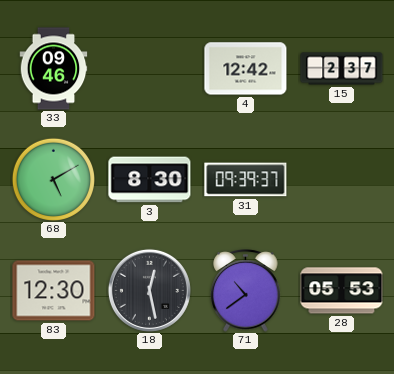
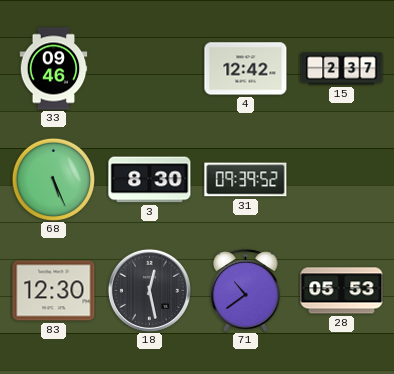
68: 5:10 -> 5:26
31: 09:39:37 -> 09:39:52
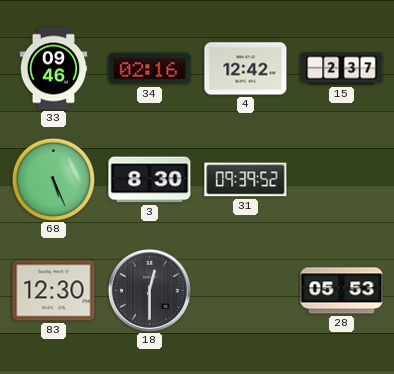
34: none -> 02:16
18: 12:28 -> 12:30
71: 10:39 -> none
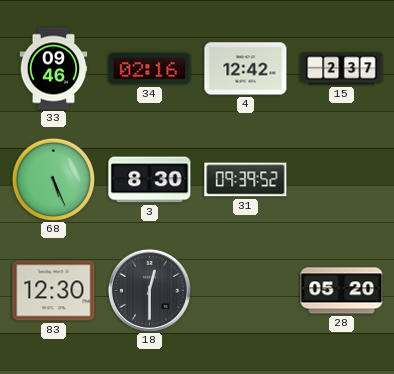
28: 05:53 -> 05:20
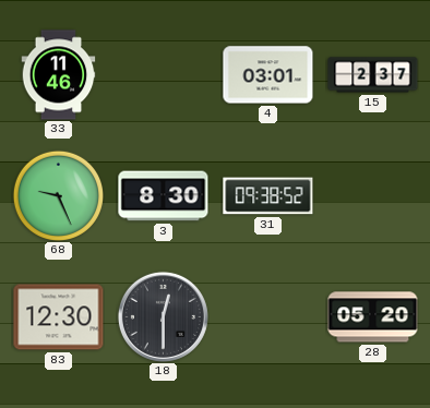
33: 09:46 -> 11:46
34: 02:16 -> none
4: 12:42 -> 03:01
68: 5:26 -> 9:26
31: 09:39 -> 09:38
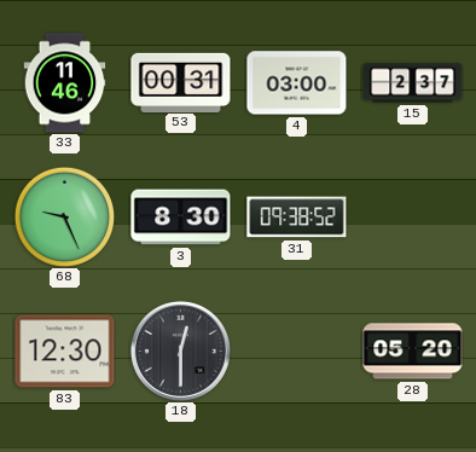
53: none -> 00:31
4: 03:01 -> 03:00
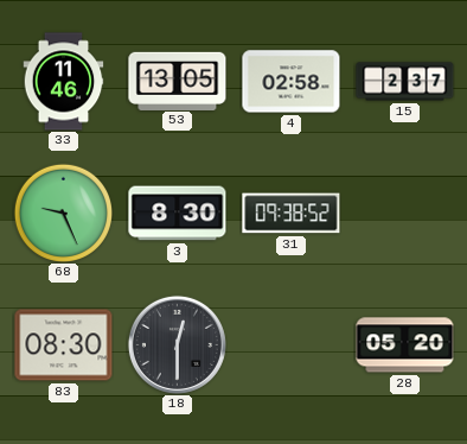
53: 00:31 -> 13:05
4: 03:00 -> 02:58
83: 12:30 -> 08:30
